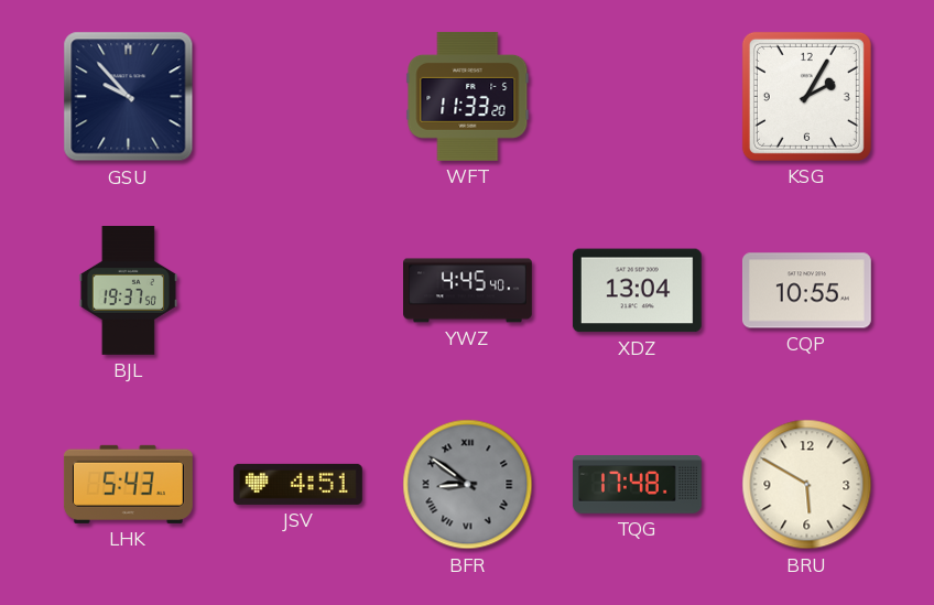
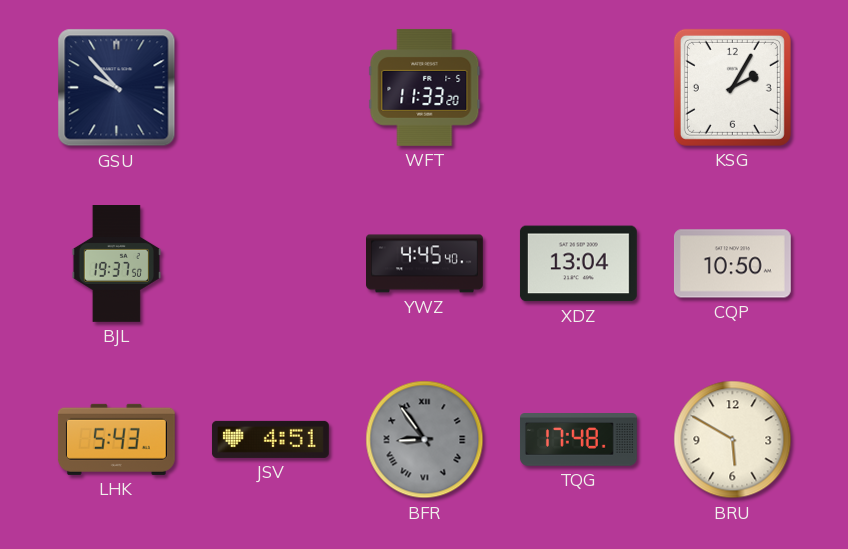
CQP: 10:55 -> 10:50
BFR: 8:51 -> 8:54
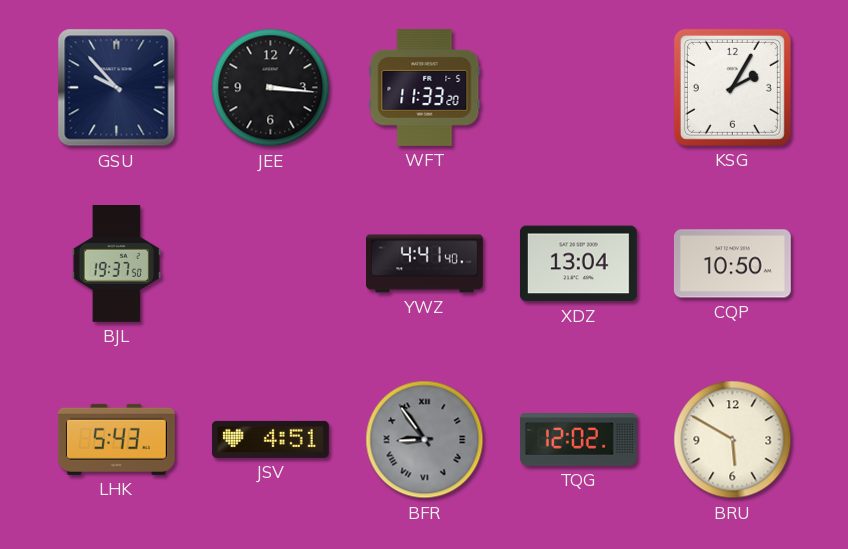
JEE: none -> 3:16
YWZ: 4:45 -> 4:41
TQG: 17:48 -> 12:02
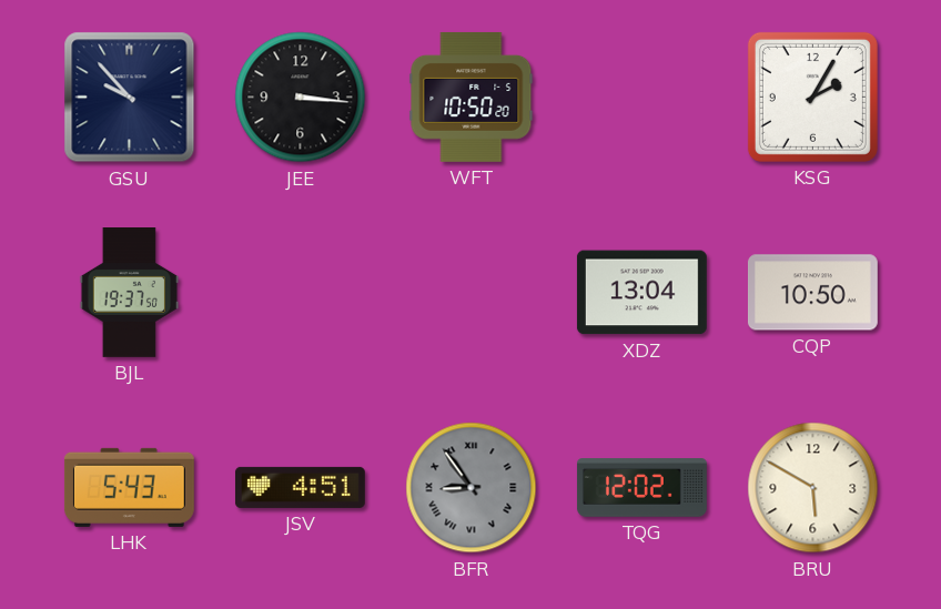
WFT: 11:33 -> 10:50
YWZ: 4:41 -> none
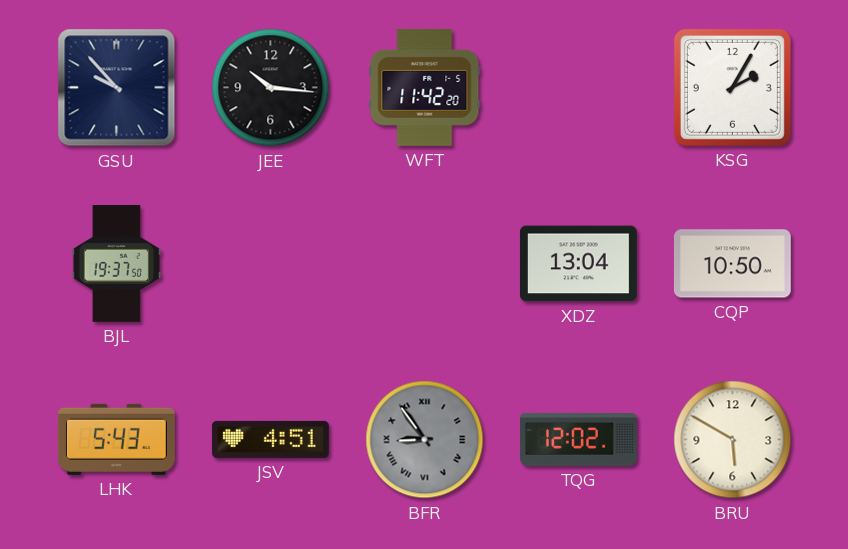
JEE: 3:16 -> 10:16
WFT: 10:50 -> 11:42
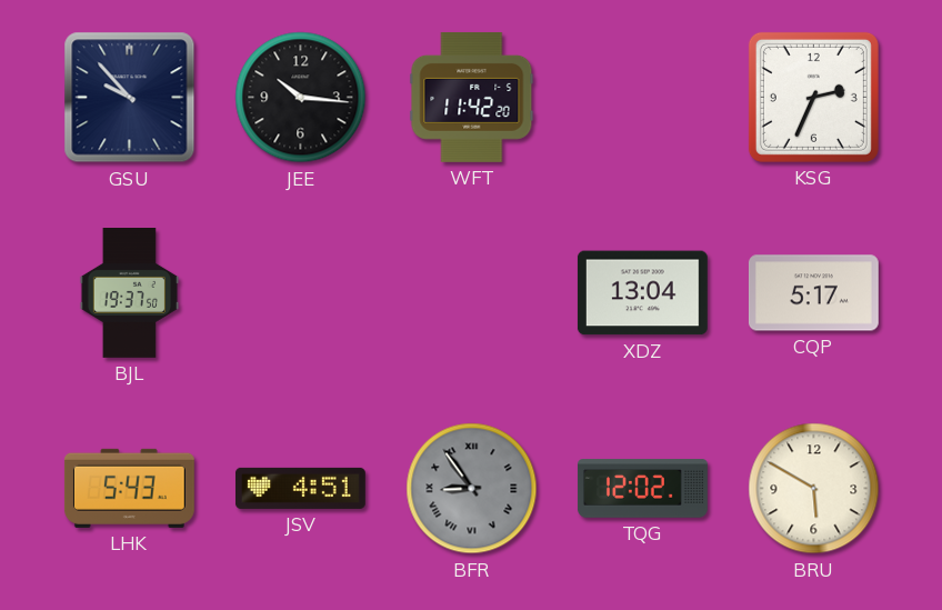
KSG: 2:05 -> 2:34
CQP: 10:50 -> 5:17
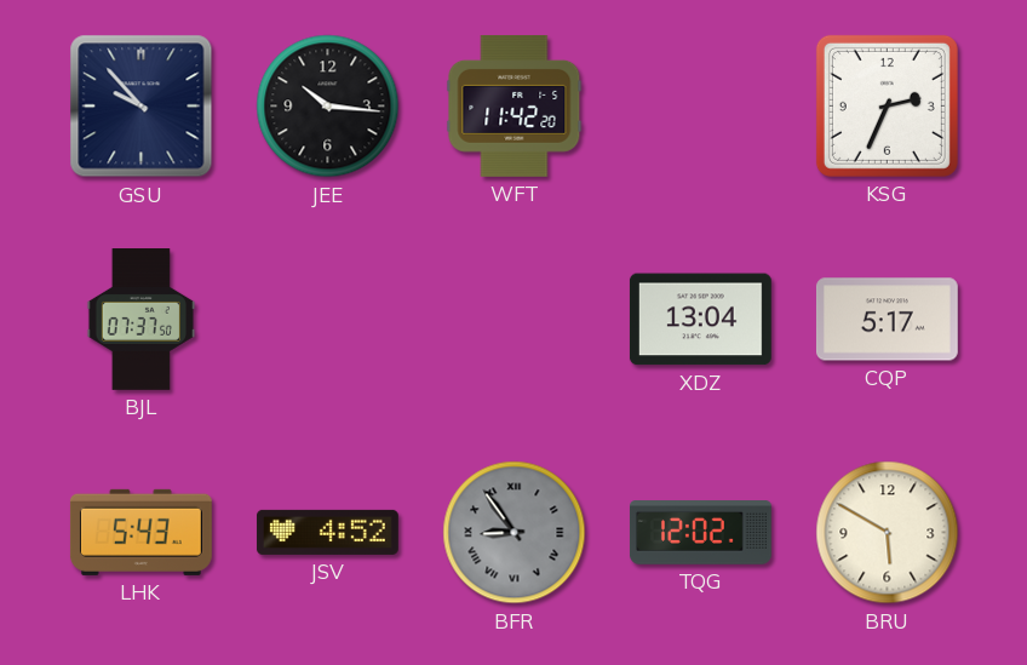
BJL: 19:37 -> 07:37
JSV: 4:51 -> 4:52
